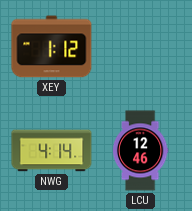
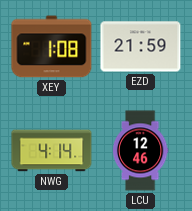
XEY: 1:12 -> 1:08
EZD: none -> 21:59
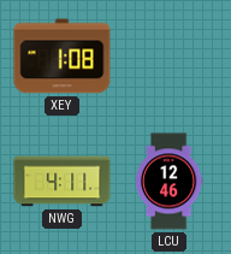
EZD: 21:59 -> none
NWG: 4:14 -> 4:11
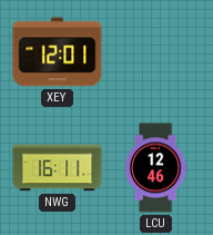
XEY: 1:08 -> 12:01
NWG: 4:11 -> 16:11
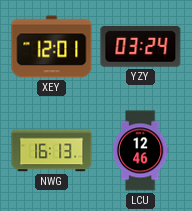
YZY: none -> 03:24
NWG: 16:11 -> 16:13
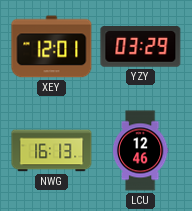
YZY: 03:24 -> 03:29
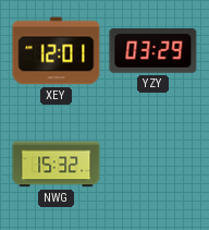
NWG: 16:13 -> 15:32
LCU: 12:46 -> none
